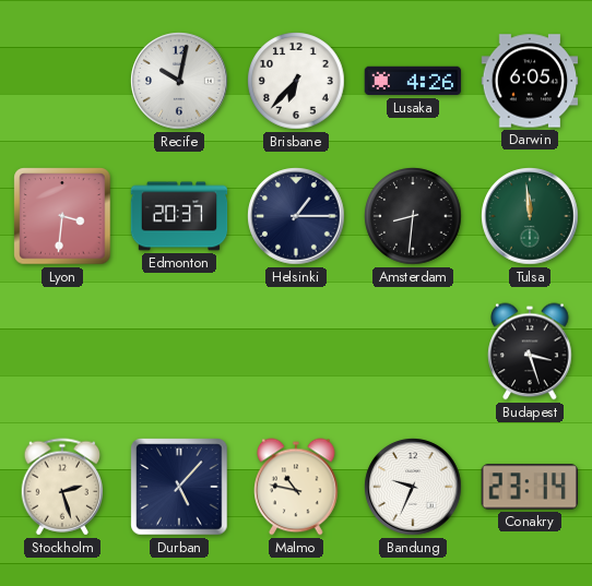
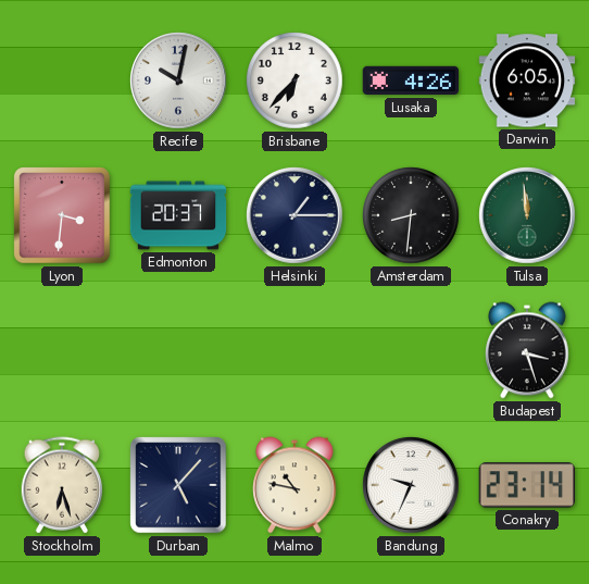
Stockholm: 2:27 -> 6:27
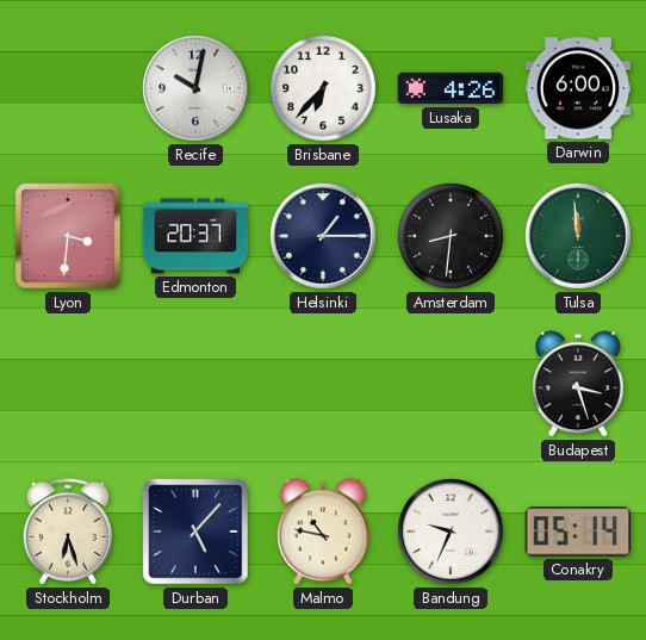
Darwin: 6:05 -> 6:00
Conakry: 23:14 -> 05:14
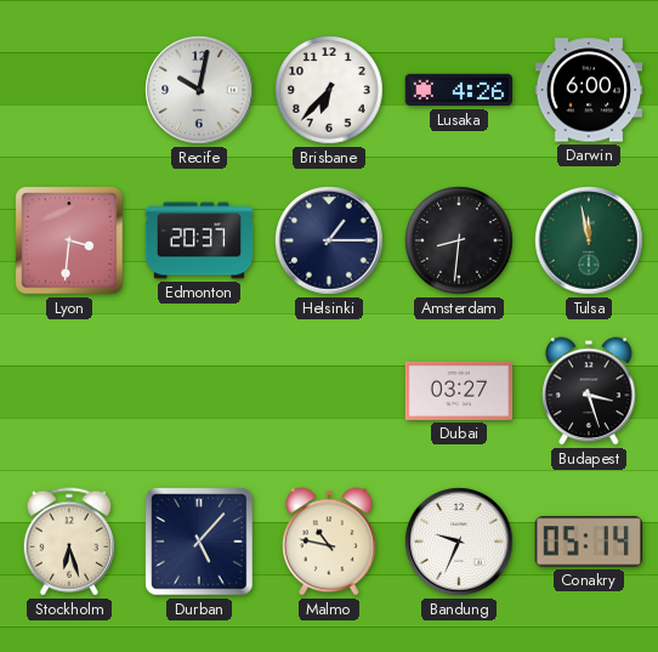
Tulsa: 11:59 -> 11:58
Dubai: none -> 03:27
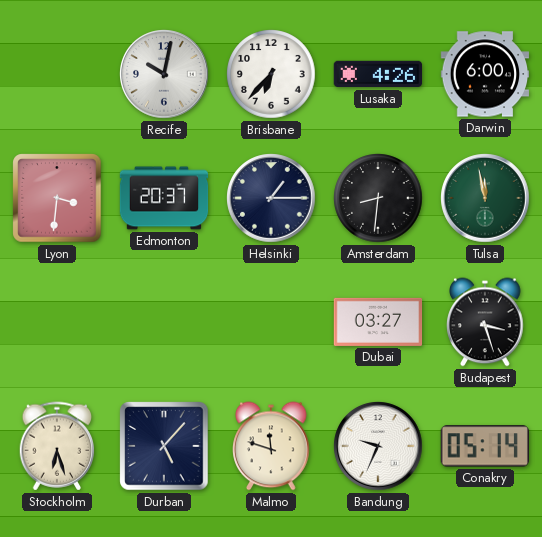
Malmo: 10:47 -> 11:48
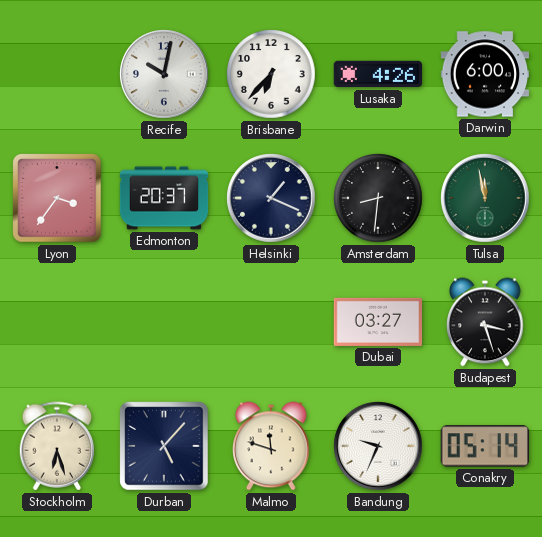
Lyon: 3:31 -> 3:36
Helsinki: 1:15 -> 1:19
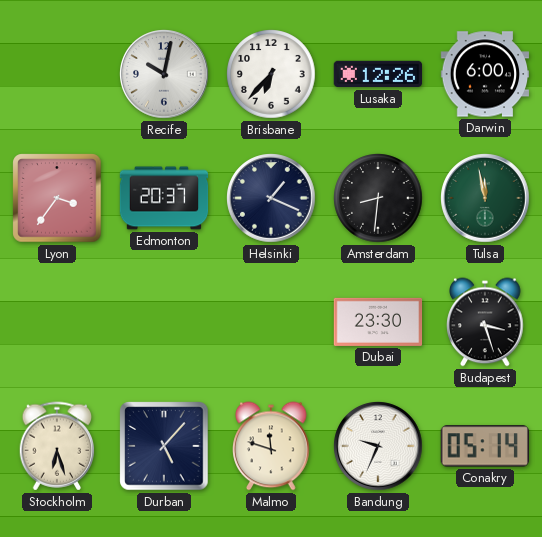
Lusaka: 4:26 -> 12:26
Dubai: 03:27 -> 23:30
